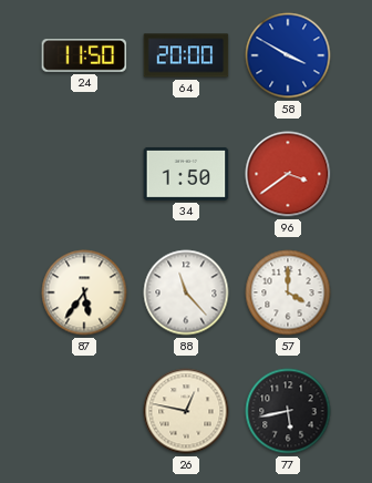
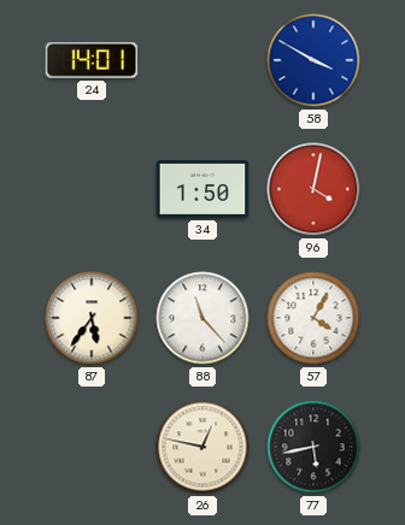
24: 11:50 -> 14:01
64: 20:00 -> none
96: 3:39 -> 4:02
57: 4:00 -> 4:05
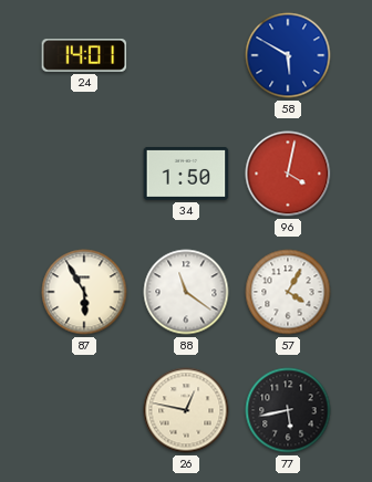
58: 3:50 -> 5:50
87: 5:36 -> 5:55
88: 11:23 -> 11:21
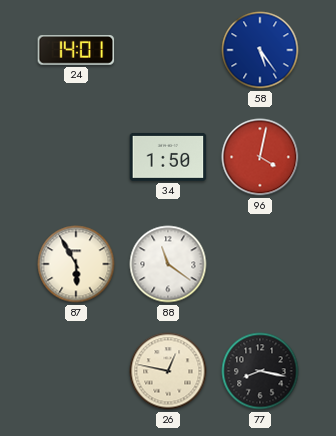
58: 5:50 -> 5:24
57: 4:05 -> none
77: 5:43 -> 8:17
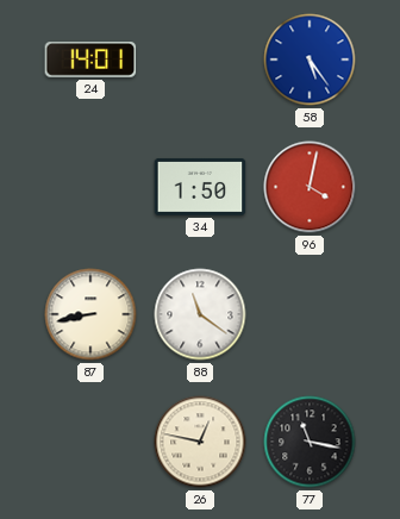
87: 5:55 -> 8:43
77: 8:17 -> 11:17
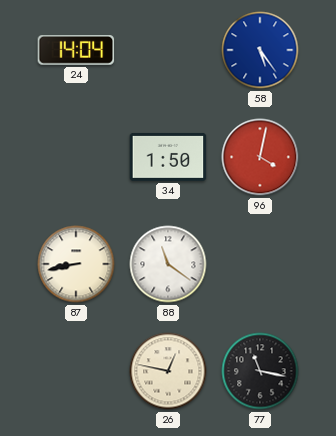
24: 14:01 -> 14:04
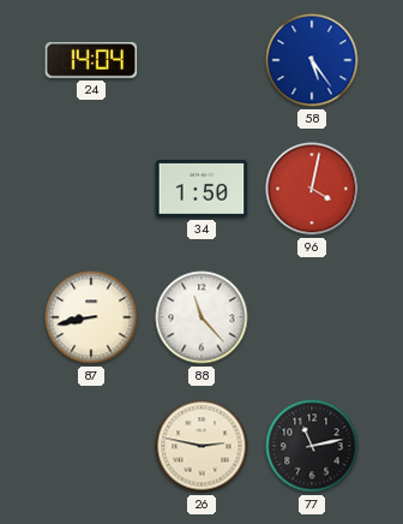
88: 11:21 -> 11:23
26: 12:47 -> 2:47
77: 11:17 -> 11:13
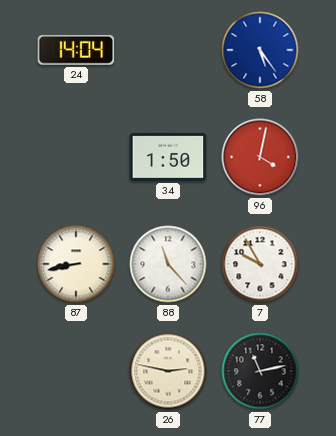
7: none -> 9:55
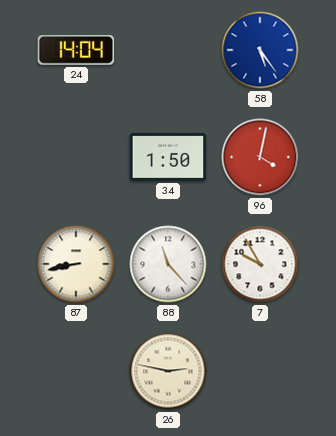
77: 11:13 -> none
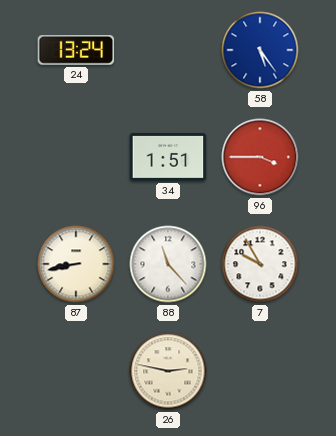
24: 14:04 -> 13:24
34: 1:50 -> 1:51
96: 4:02 -> 3:45
